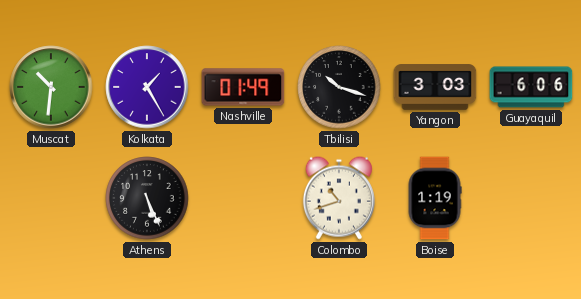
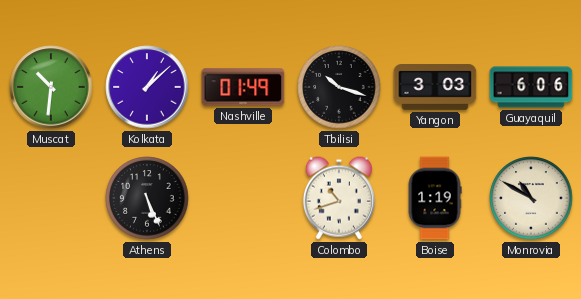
Kolkata: 1:25 -> 1:08
Monrovia: none -> 10:50
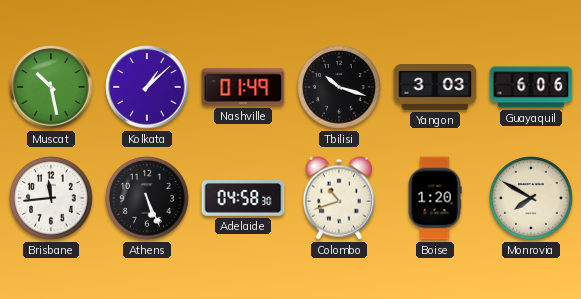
Muscat: 10:31 -> 10:28
Brisbane: none -> 11:44
Adelaide: none -> 04:58
Boise: 1:19 -> 1:20
Monrovia: 10:50 -> 7:50
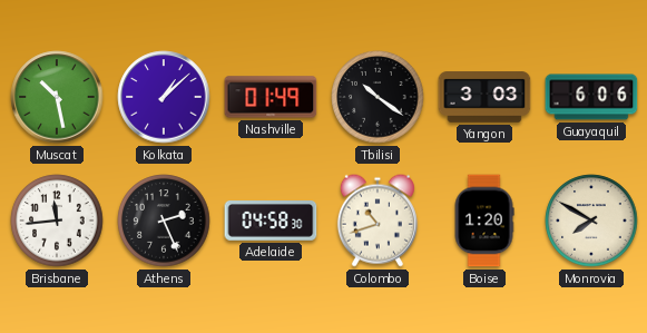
Tbilisi: 10:18 -> 10:21
Athens: 5:26 -> 2:26
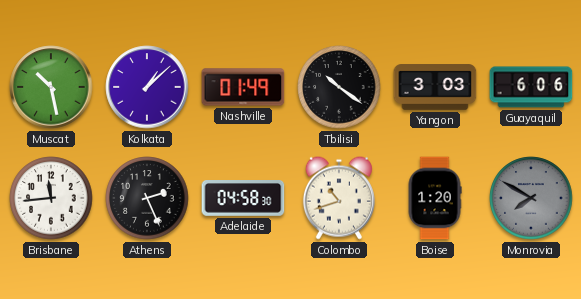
Monrovia dial: cream -> grey
